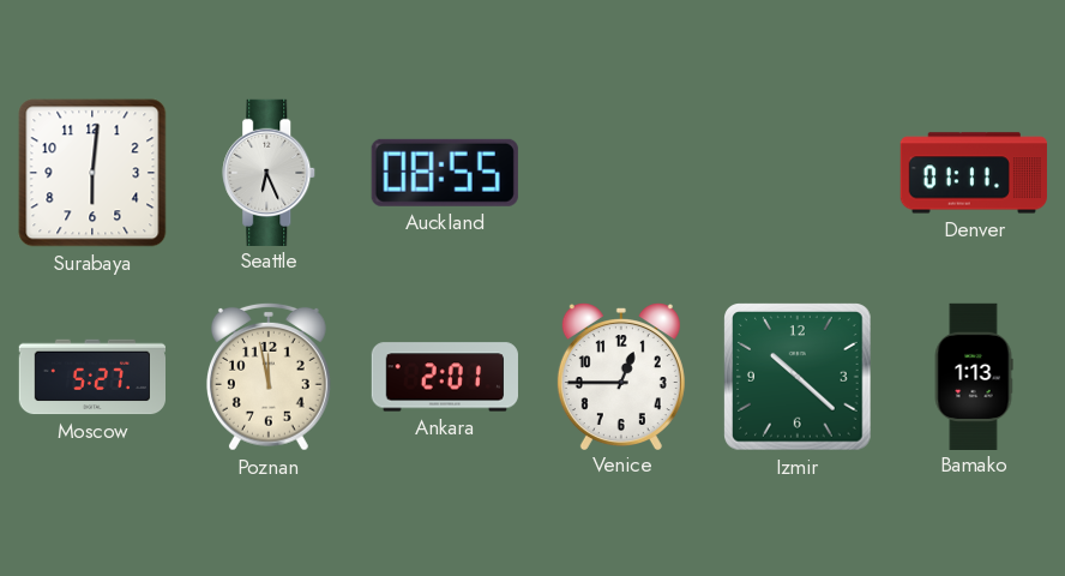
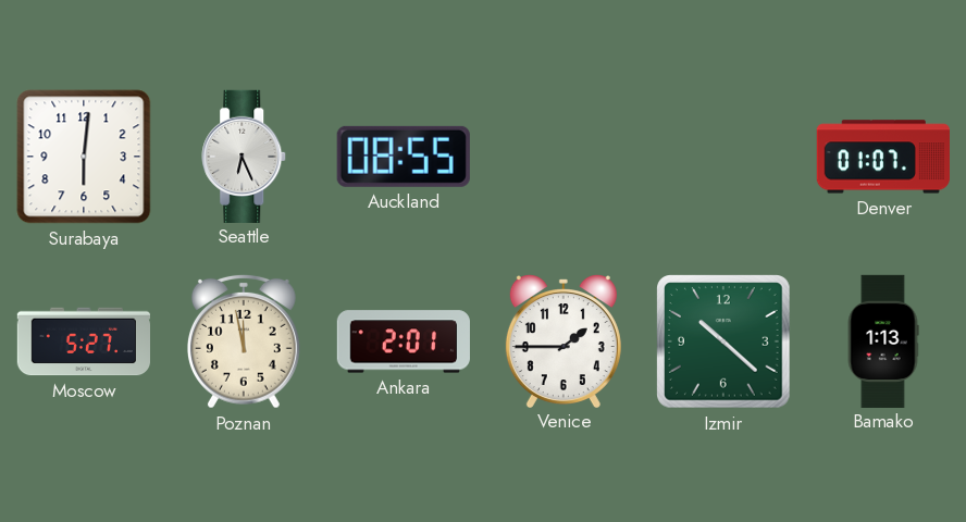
Denver: 01:11 -> 01:07
Venice: 12:45 -> 1:45
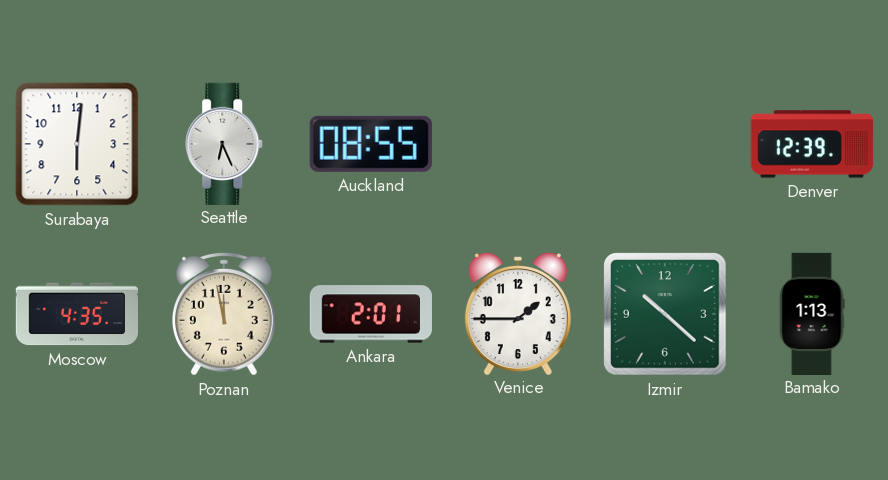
Denver: 01:07 -> 12:39
Moscow: 5:27 -> 4:35
